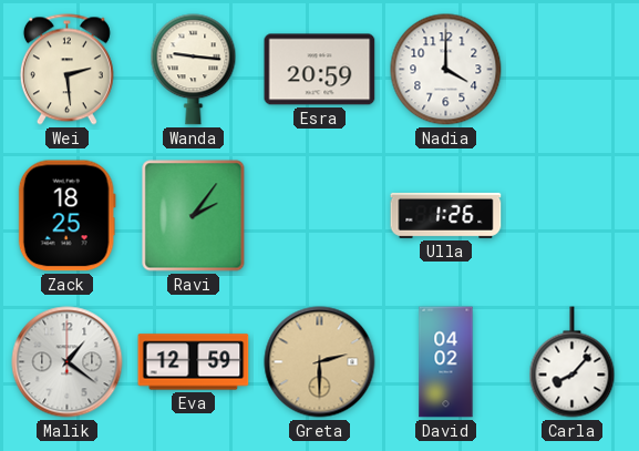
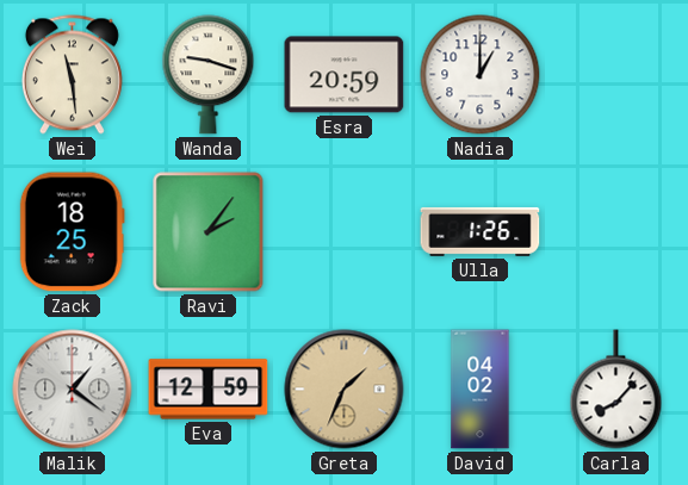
Wei: 2:29 -> 11:29
Wanda: 9:16 -> 9:18
Nadia: 4:00 -> 1:00
Greta: 2:30 -> 1:34
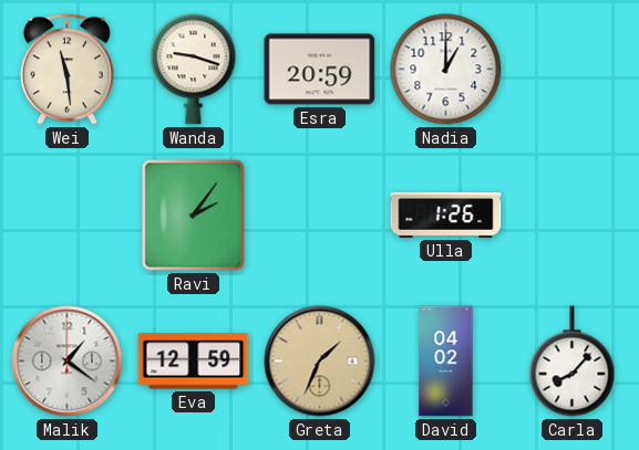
Zack: 18:25 -> none
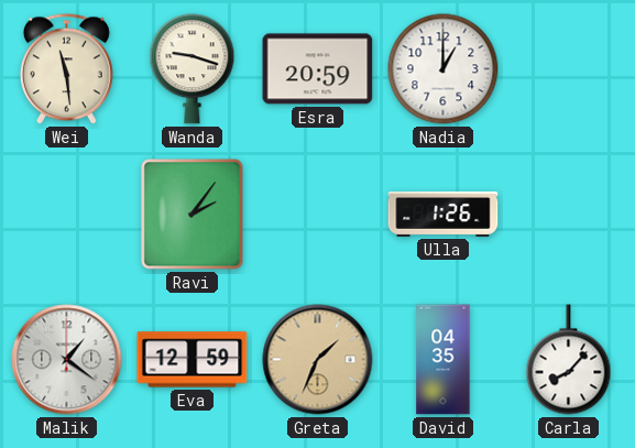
David: 04:02 -> 04:35
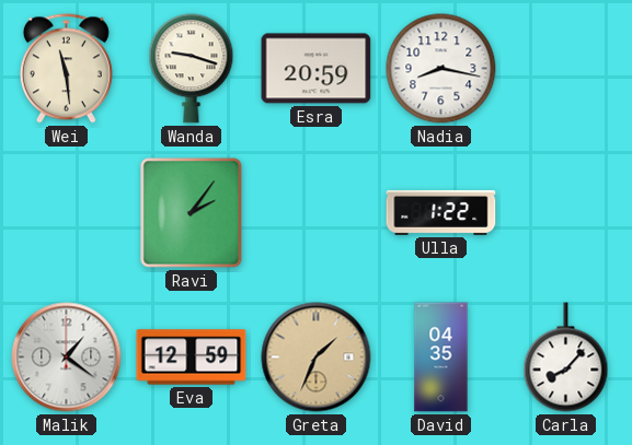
Nadia: 1:00 -> 8:17
Ulla: 1:26 -> 1:22
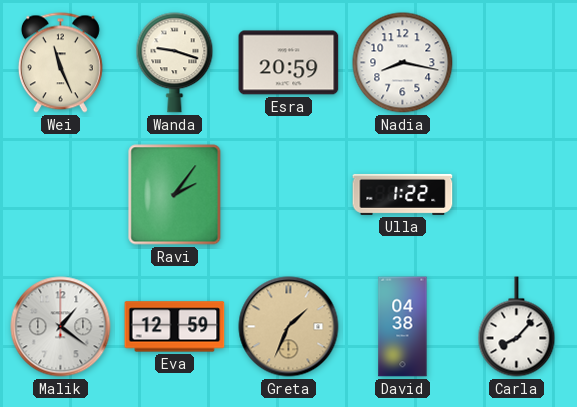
Wei: 11:29 -> 11:26
David: 04:35 -> 04:38
